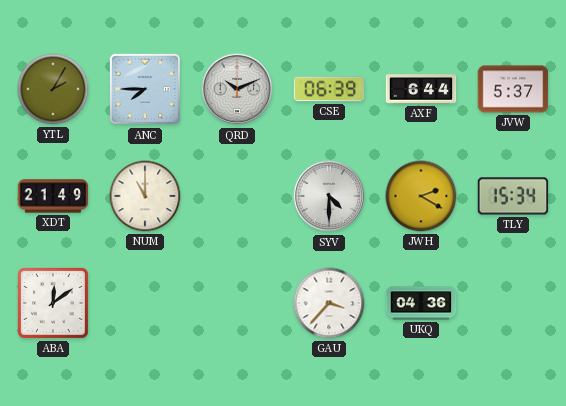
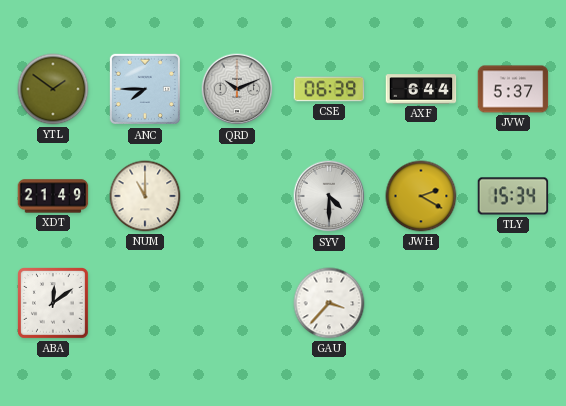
YTL: 2:05 -> 1:51
UKQ: 04:36 -> none
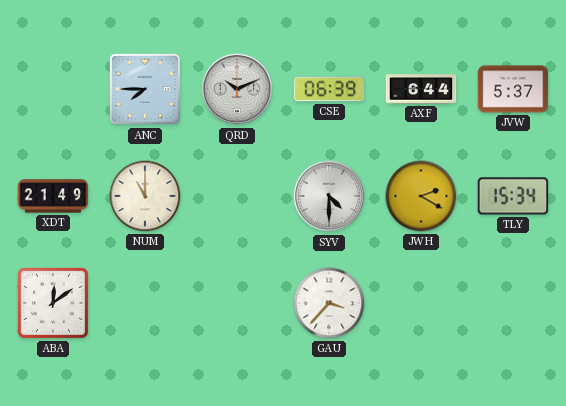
YTL: 1:51 -> none
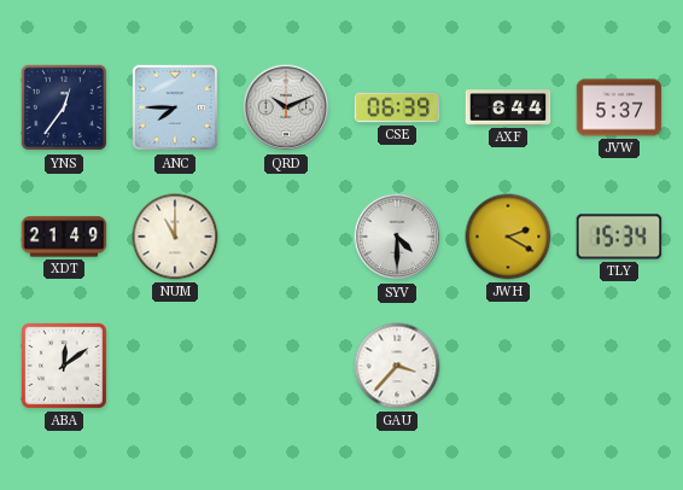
YNS: none -> 12:36
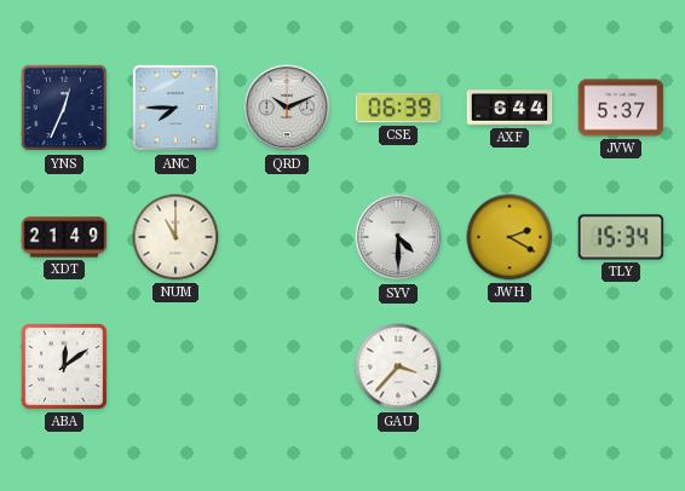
YNS: 12:36 -> 12:34
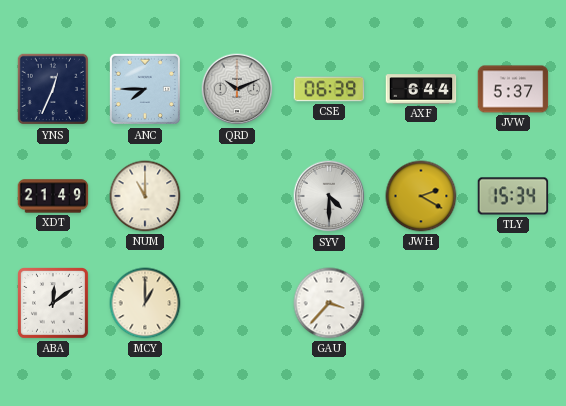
MCY: none -> 1:00
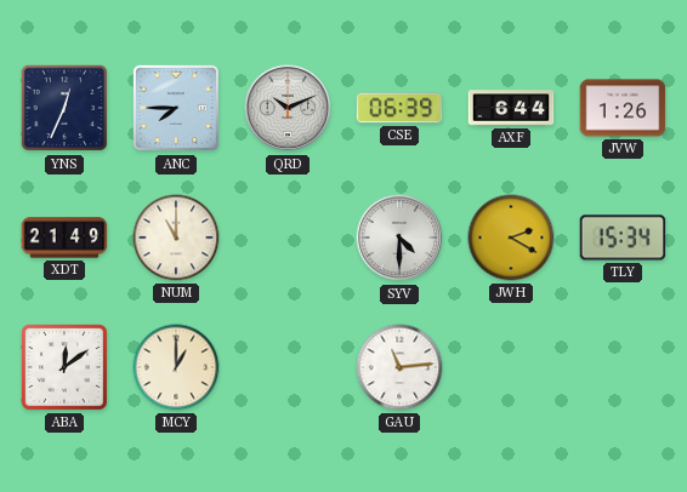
JVW: 5:37 -> 1:26
GAU: 3:37 -> 11:14
